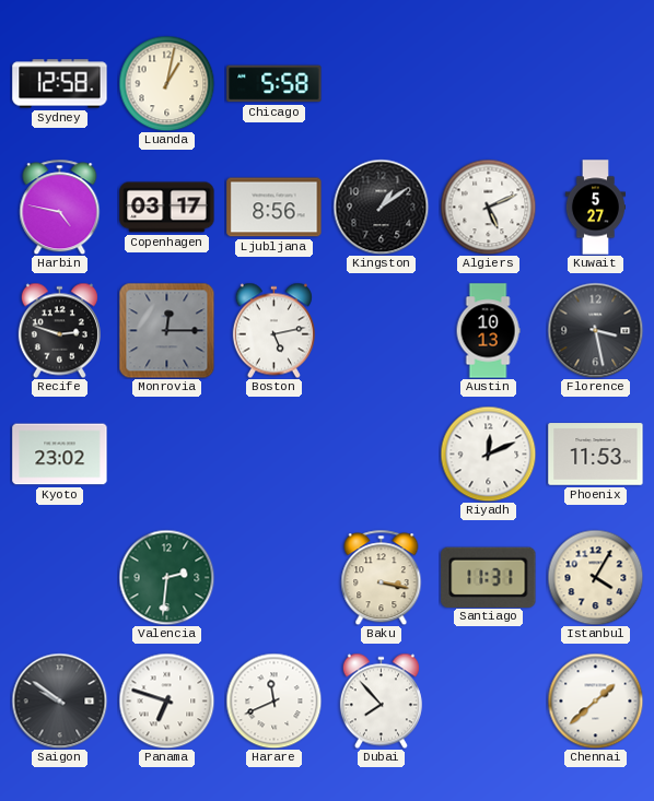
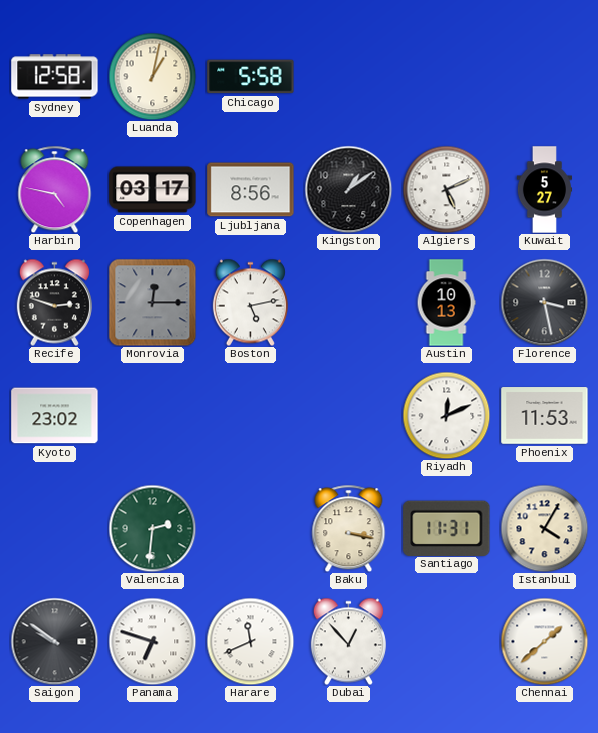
Dubai: 7:53 -> 12:53
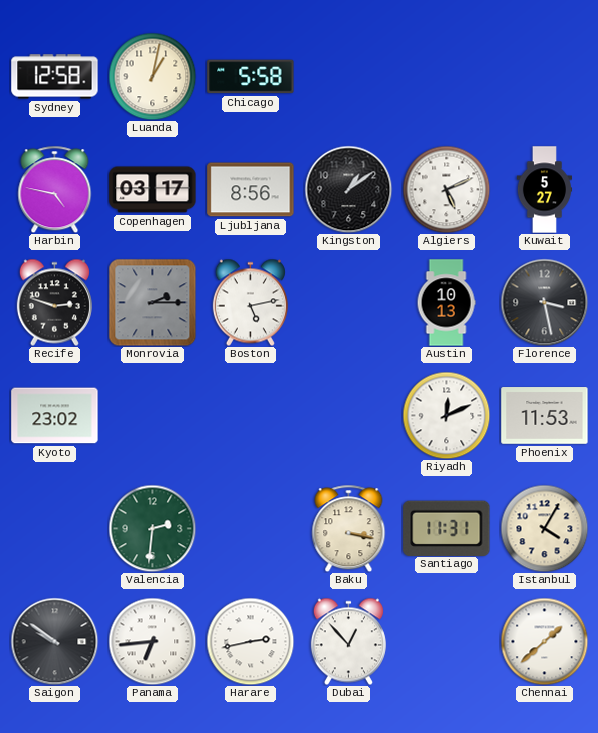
Monrovia: 12:15 -> 2:15
Panama: 6:48 -> 6:44
Harare: 11:41 -> 2:43
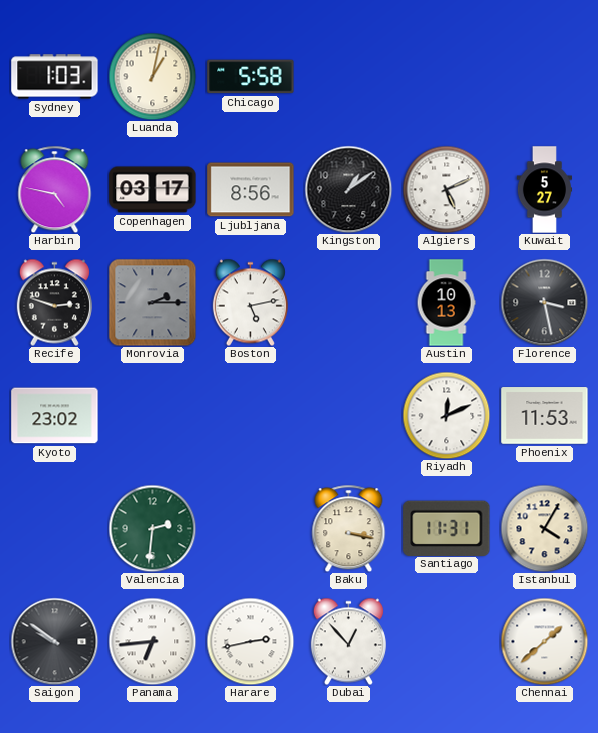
Sydney: 12:58 -> 1:03
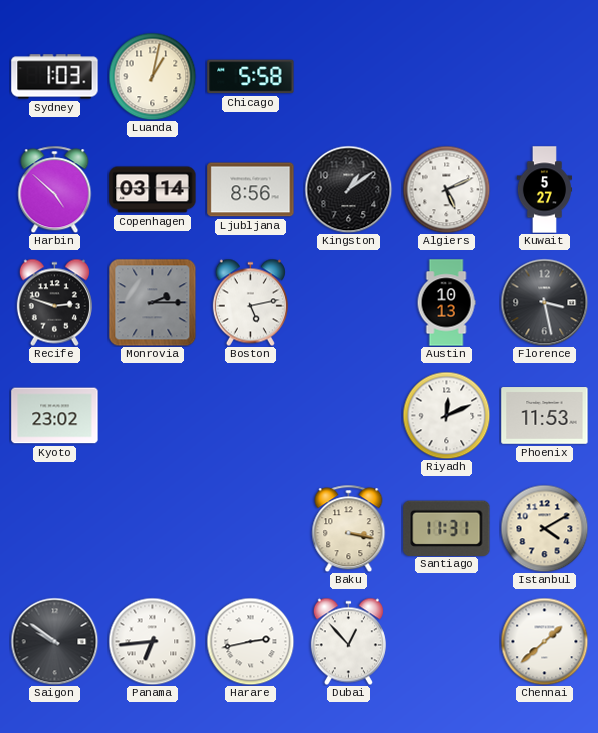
Harbin: 4:47 -> 4:52
Copenhagen: 03:17 -> 03:14
Valencia: 2:31 -> none
Istanbul: 4:05 -> 4:10
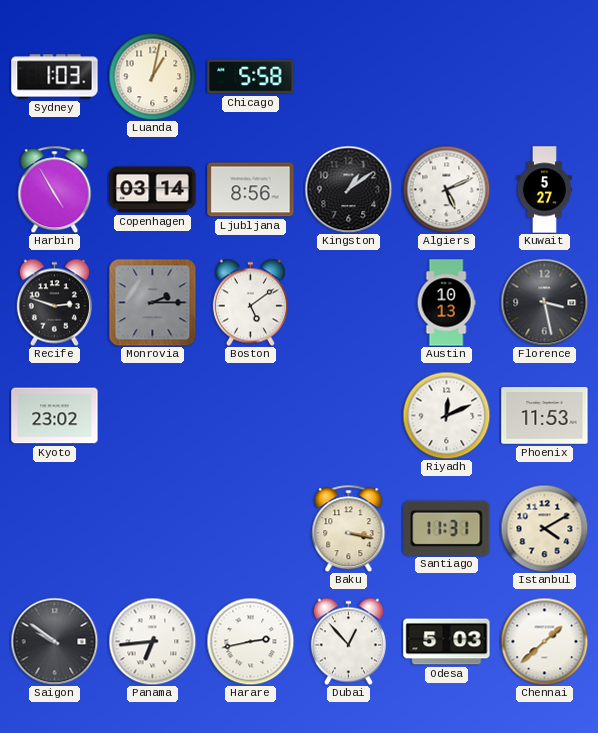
Harbin: 4:52 -> 4:55
Boston: 5:13 -> 5:09
Odesa: none -> 5:03
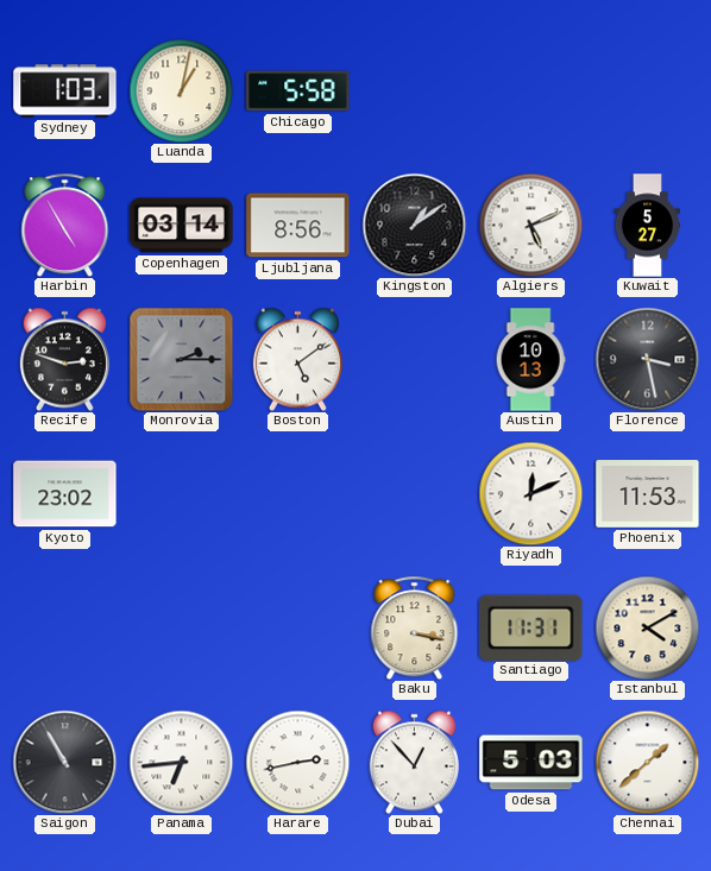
Saigon: 9:51 -> 10:55
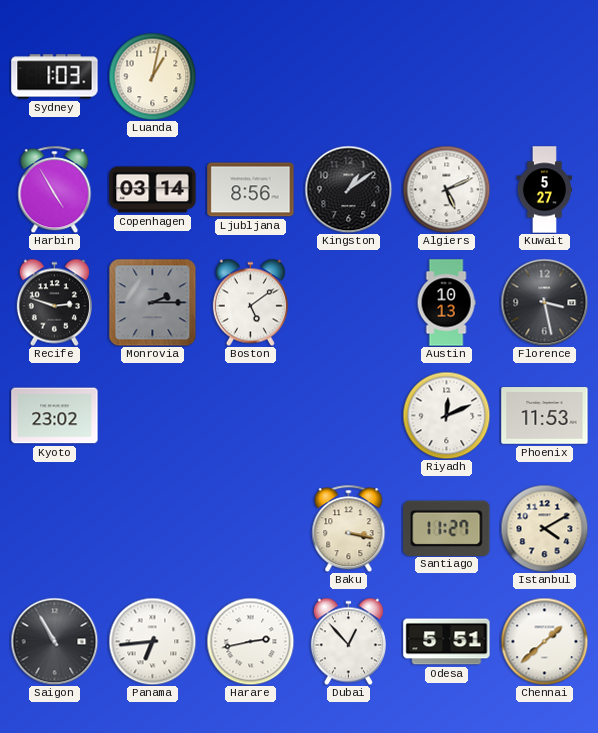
Chicago: 5:58 -> none
Santiago: 11:31 -> 11:27
Odesa: 5:03 -> 5:51
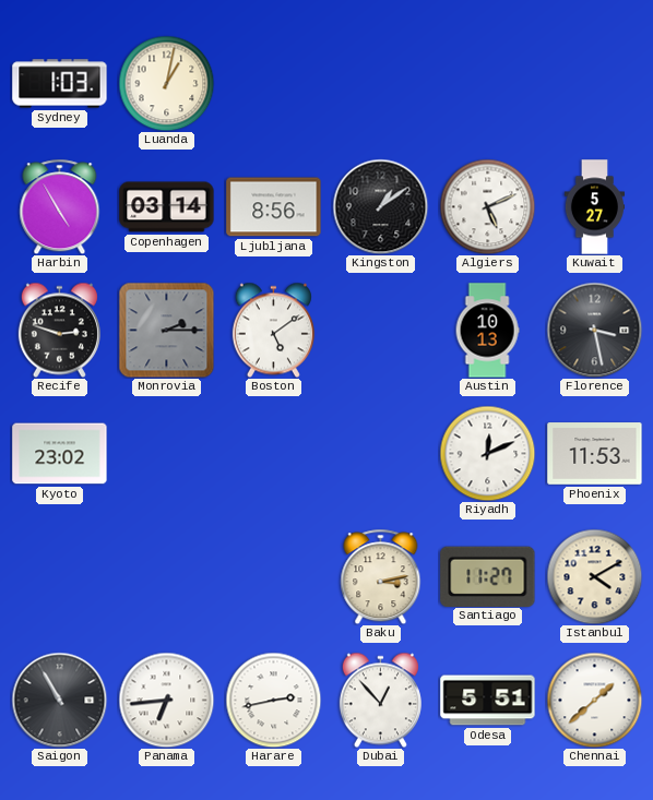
Baku: 3:17 -> 3:13
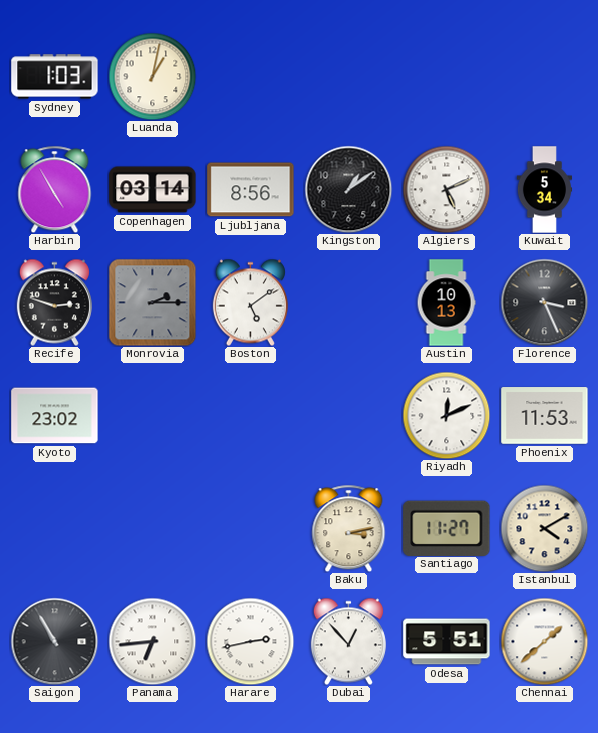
Kuwait: 5:27 -> 5:34
Florence: 3:28 -> 3:26
